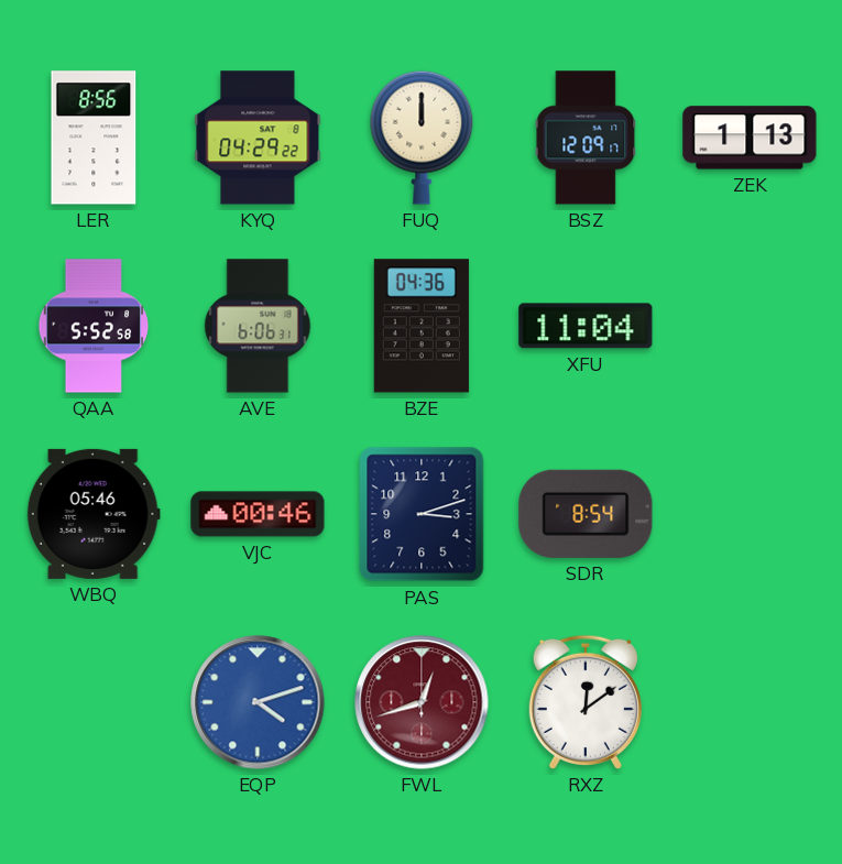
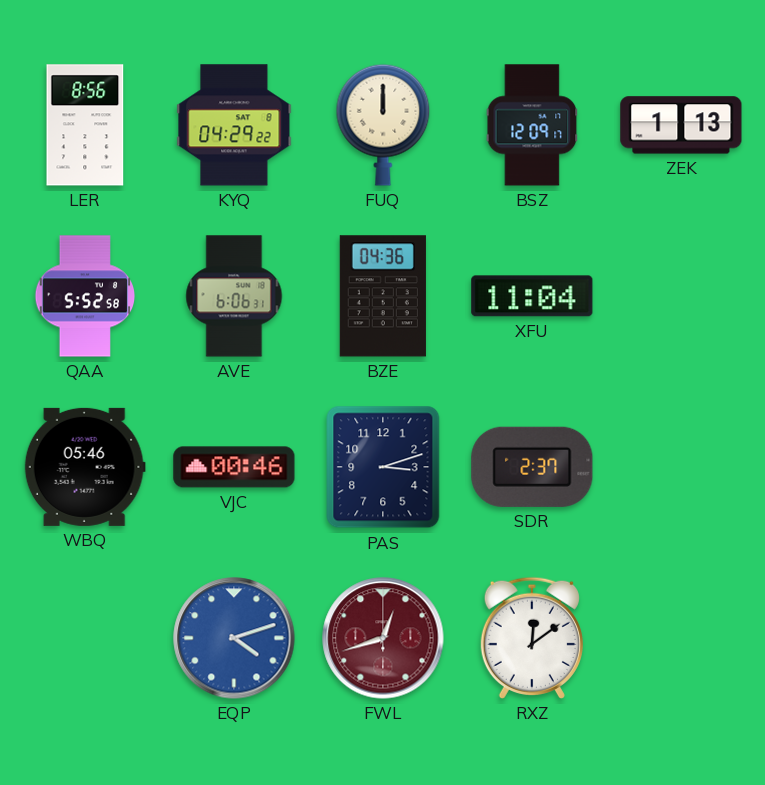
SDR: 8:54 -> 2:37
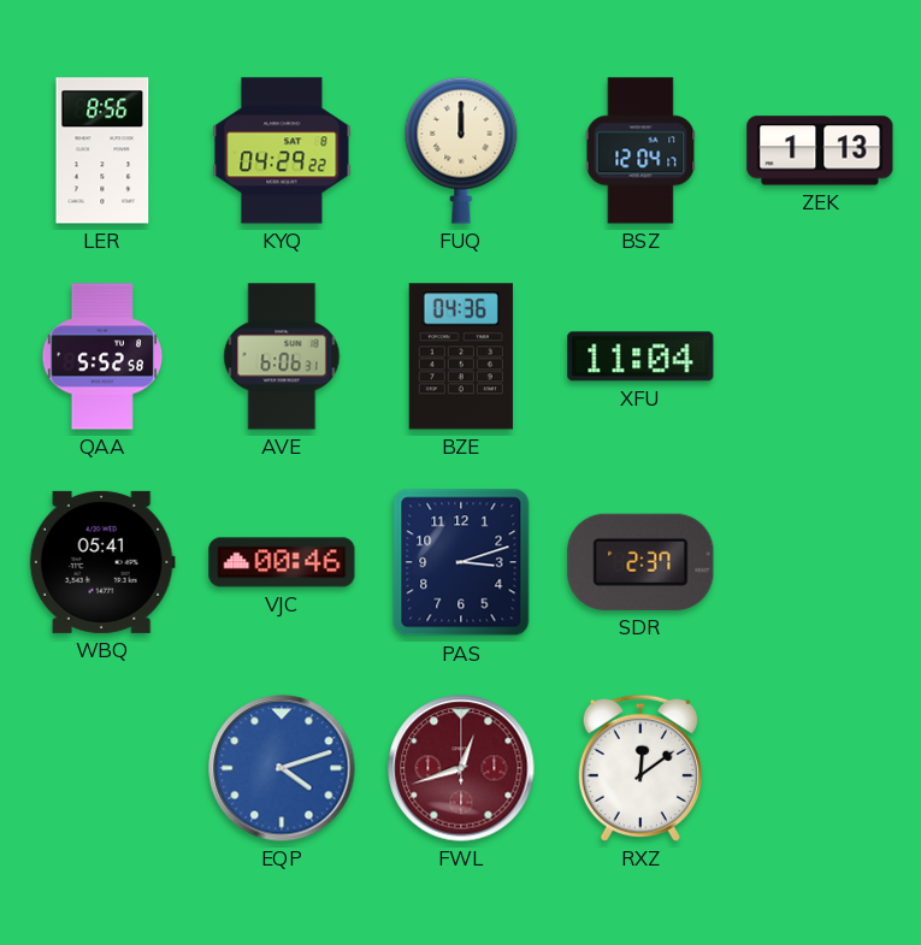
BSZ: 12:09 -> 12:04
WBQ: 05:46 -> 05:41
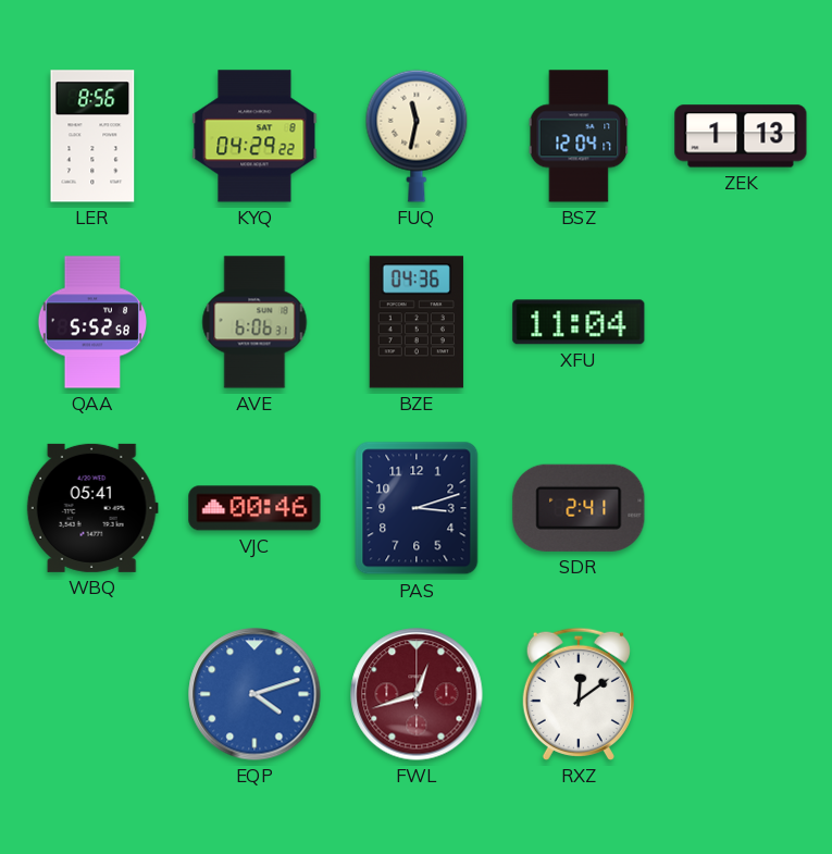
FUQ: 12:00 -> 11:32
SDR: 2:37 -> 2:41
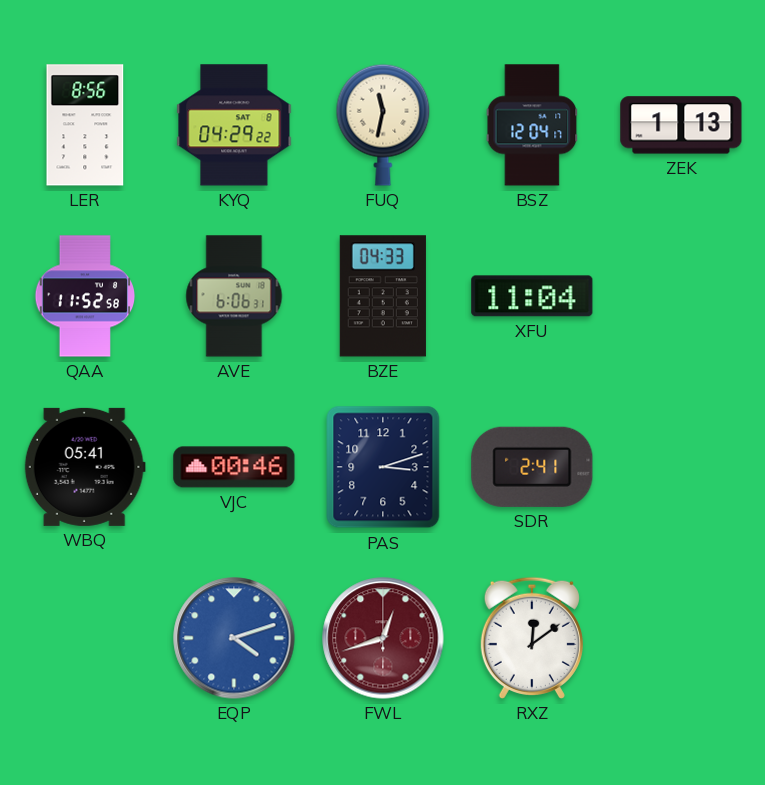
QAA: 5:52 -> 11:52
BZE: 04:36 -> 04:33
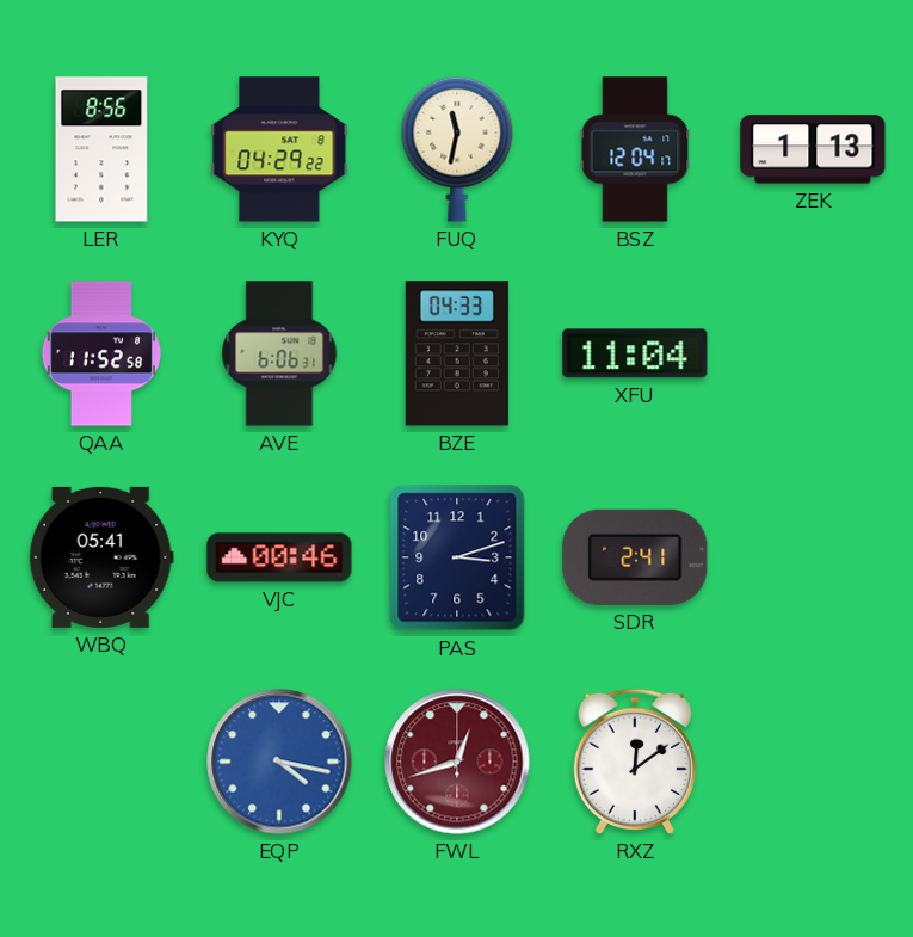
EQP: 4:12 -> 4:17
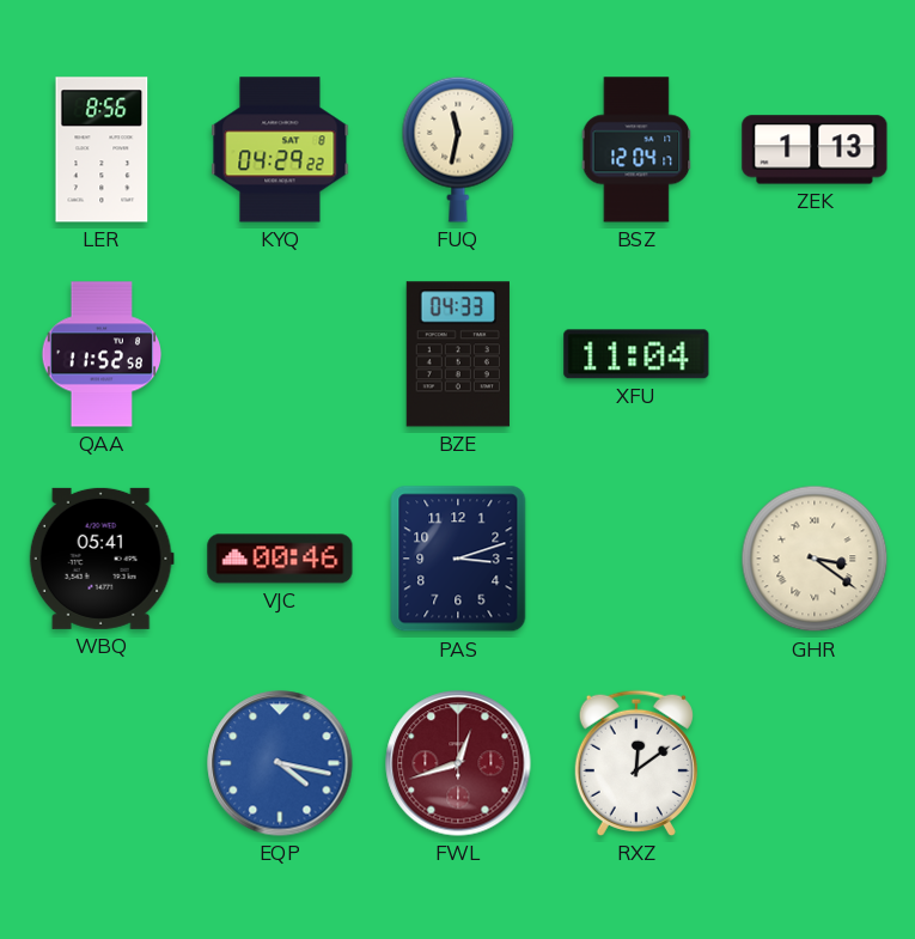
AVE: 6:06 -> none
SDR: 2:41 -> none
GHR: none -> 3:21
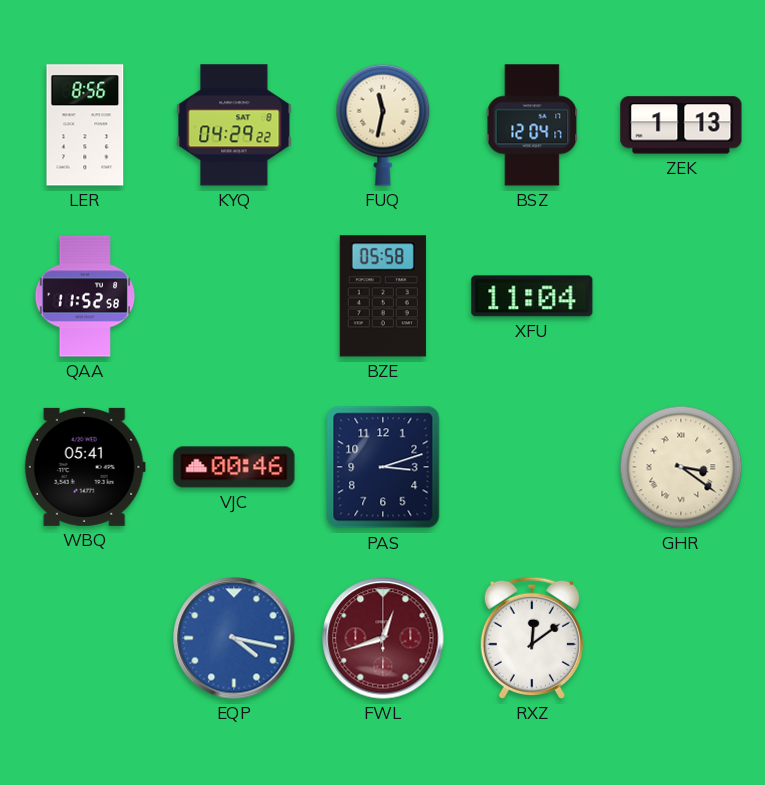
BZE: 04:33 -> 05:58
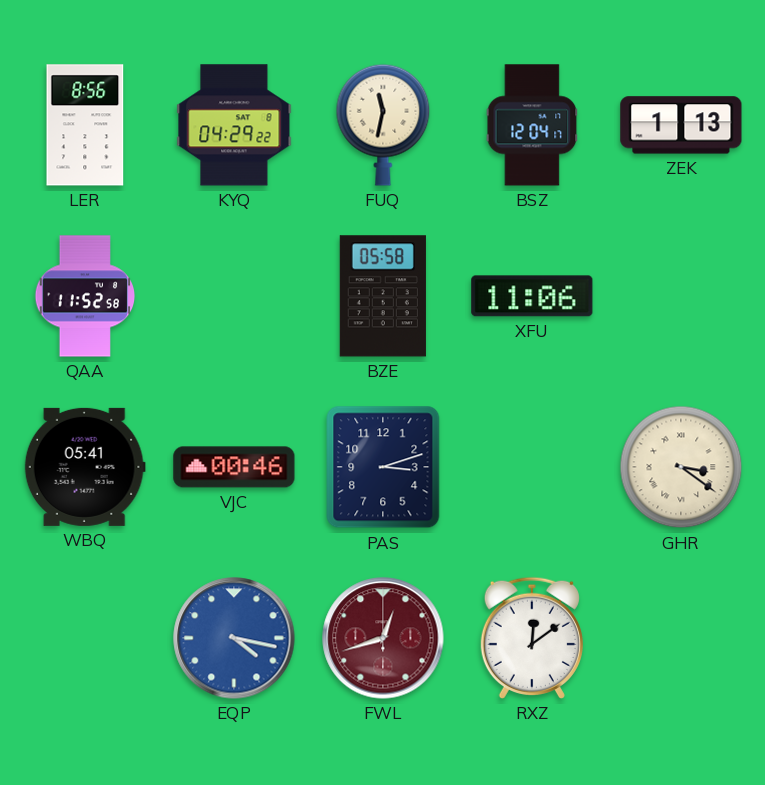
XFU: 11:04 -> 11:06
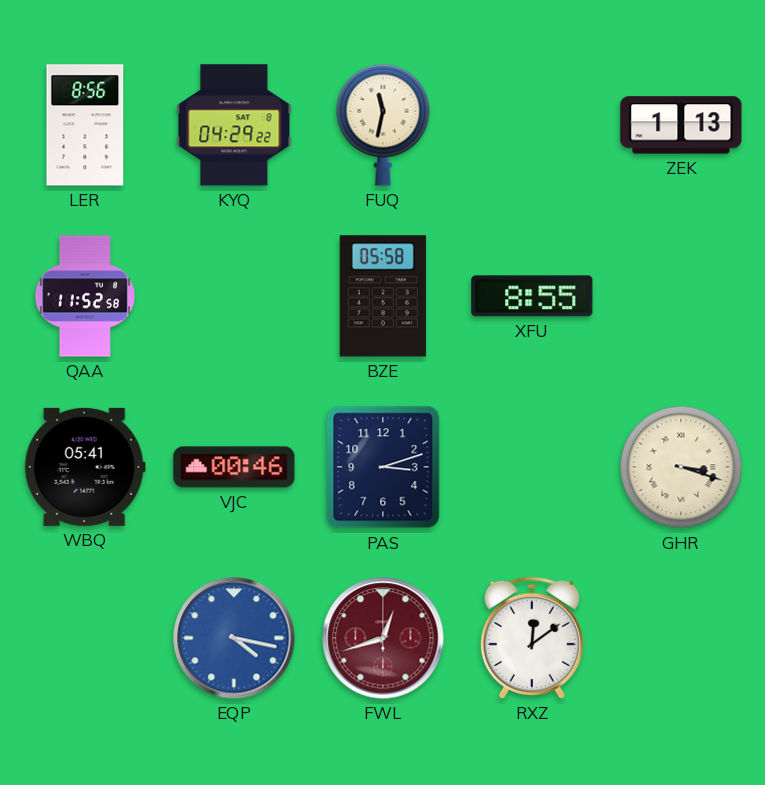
BSZ: 12:04 -> none
XFU: 11:06 -> 8:55
GHR: 3:21 -> 3:18
